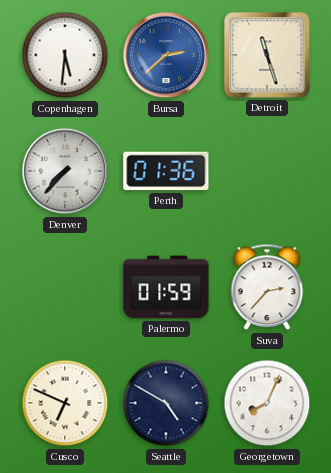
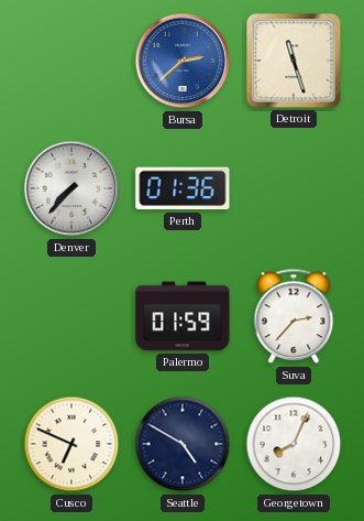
Copenhagen: 5:31 -> none
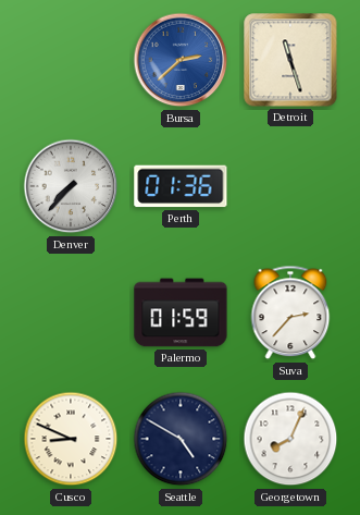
Cusco: 6:49 -> 8:49
